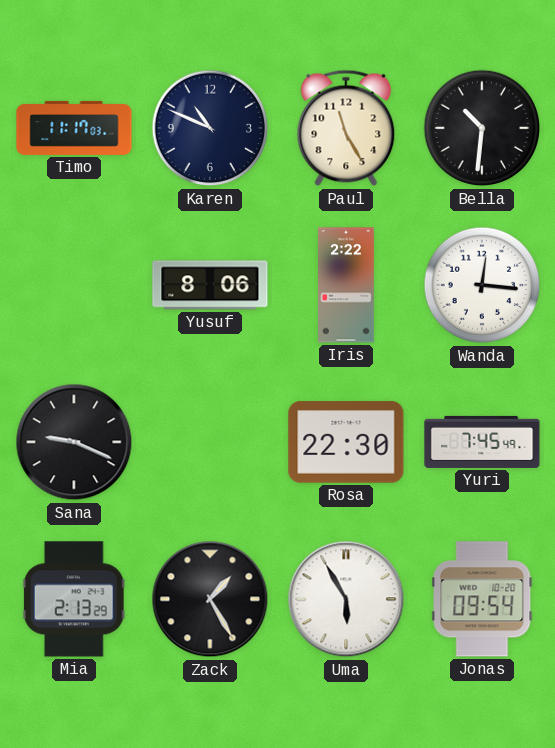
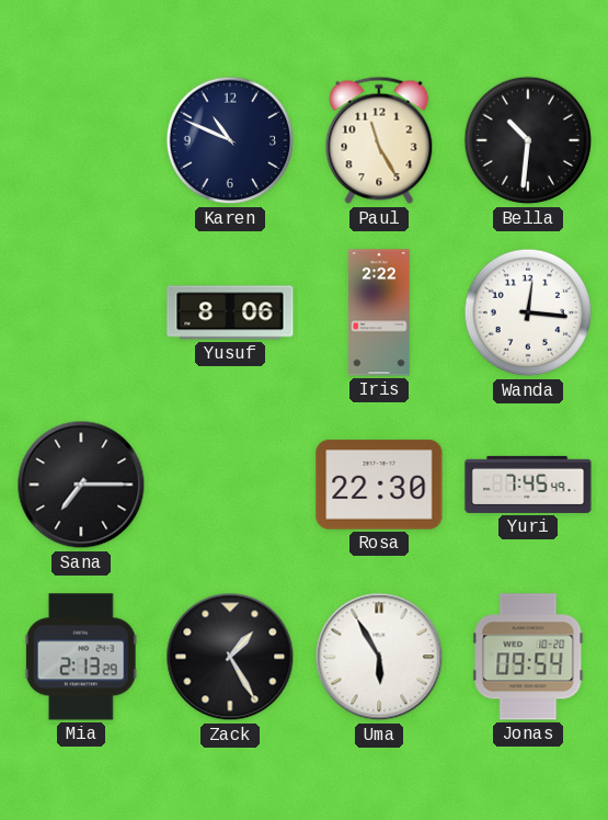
Timo: 11:17 -> none
Sana: 9:19 -> 7:15
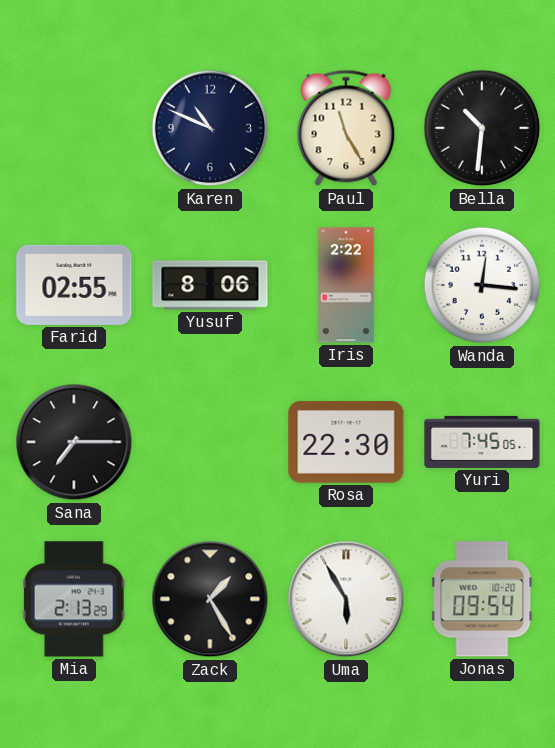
Farid: none -> 02:55
Yuri: 7:45:49 -> 7:45:05
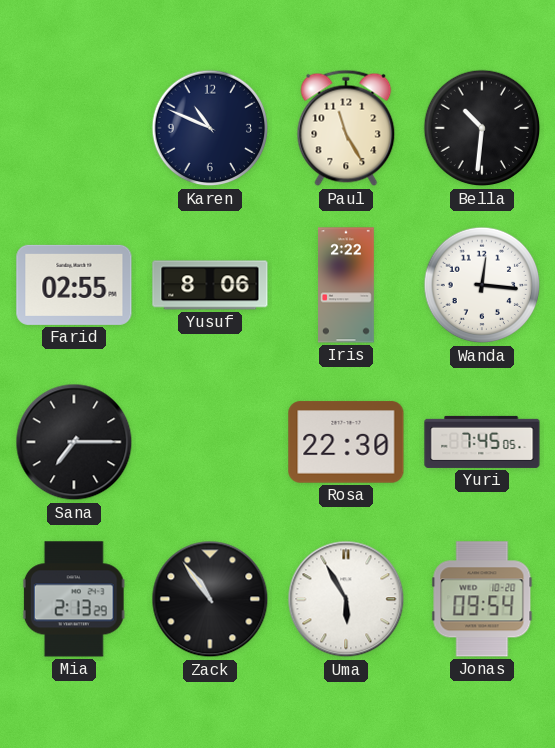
Zack: 1:25 -> 10:54
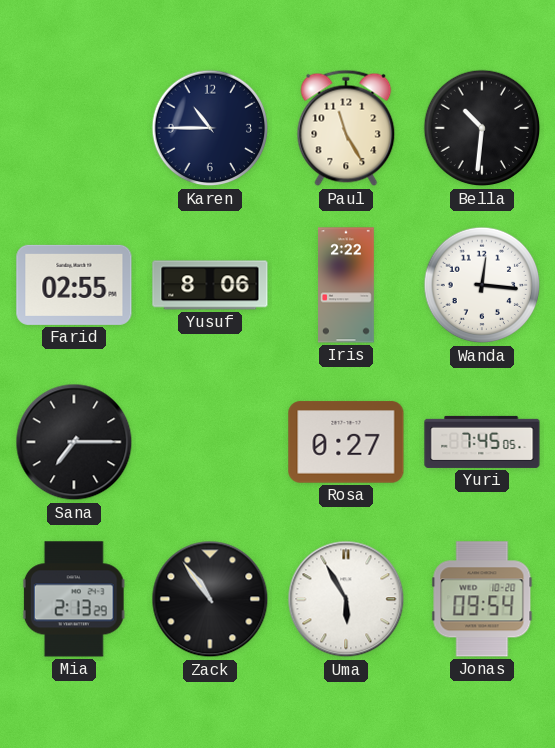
Karen: 10:49 -> 10:45
Rosa: 22:30 -> 0:27
